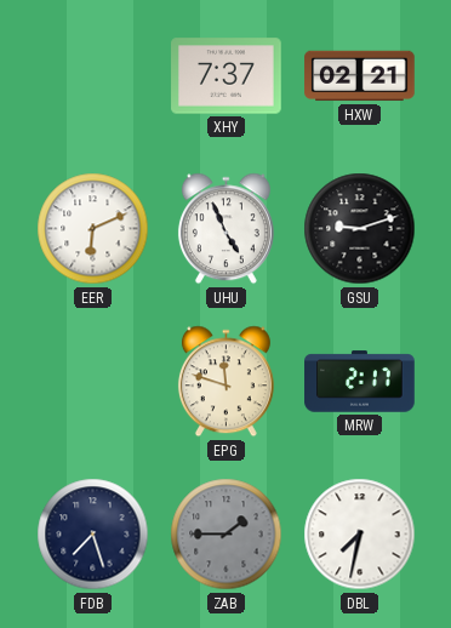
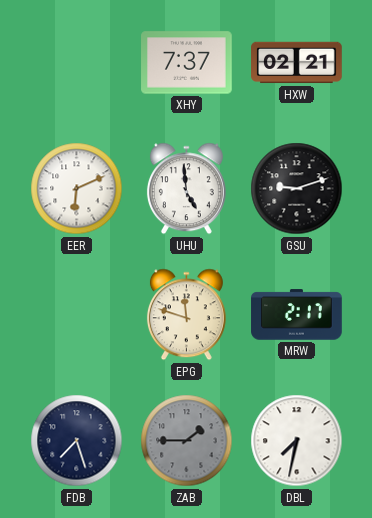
UHU: 4:56 -> 4:59
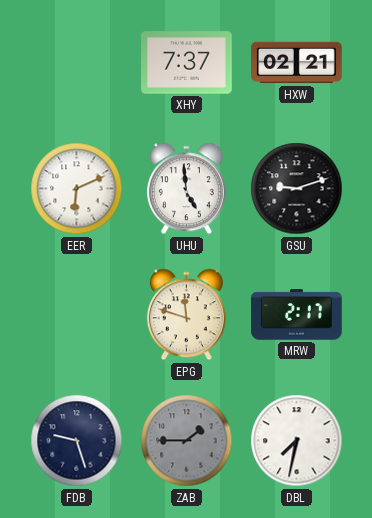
FDB: 7:27 -> 9:27
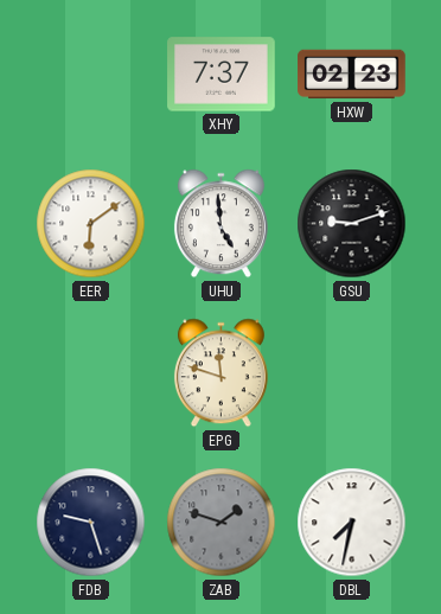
HXW: 02:21 -> 02:23
EER: 6:11 -> 6:09
MRW: 2:17 -> none
ZAB: 1:45 -> 1:48
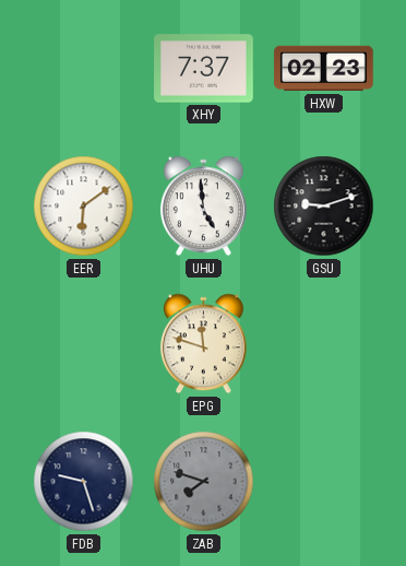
ZAB: 1:48 -> 7:48
DBL: 7:32 -> none
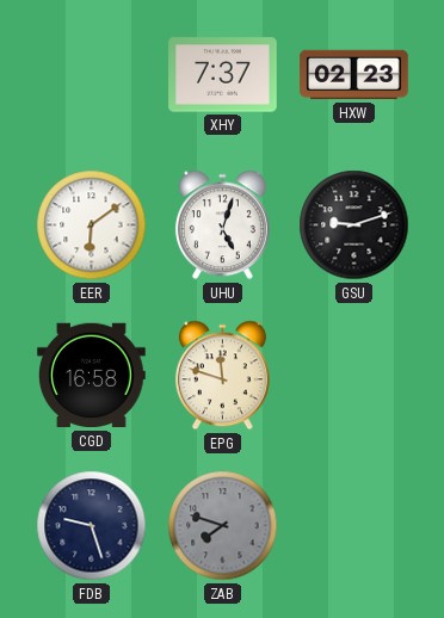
UHU: 4:59 -> 5:03
CGD: none -> 16:58
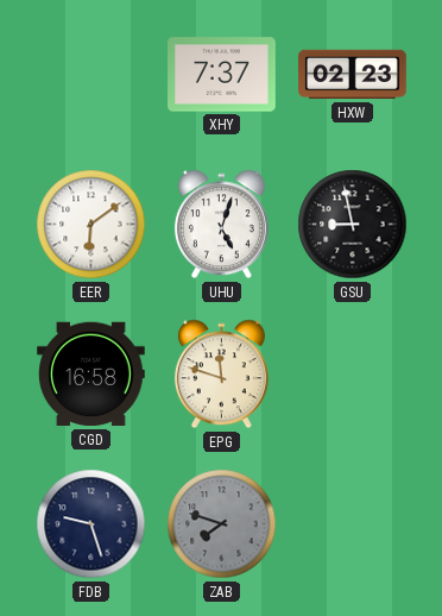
GSU: 9:12 -> 8:58
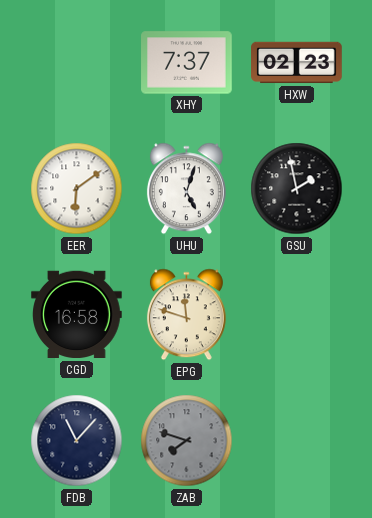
GSU: 8:58 -> 1:58
FDB: 9:27 -> 11:07
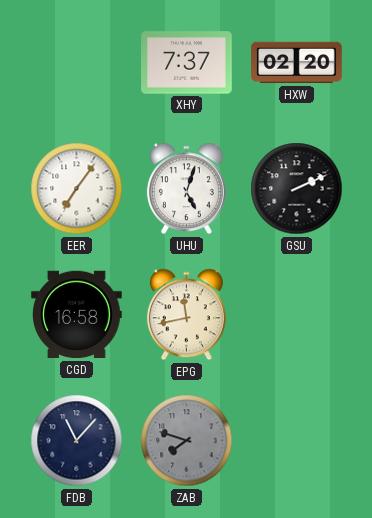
HXW: 02:23 -> 02:20
EER: 6:09 -> 7:06
GSU: 1:58 -> 2:11
EPG: 11:48 -> 11:43
